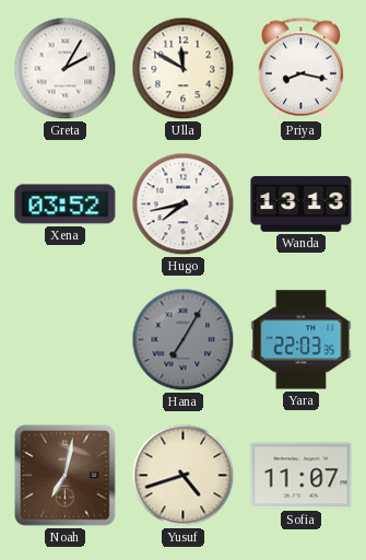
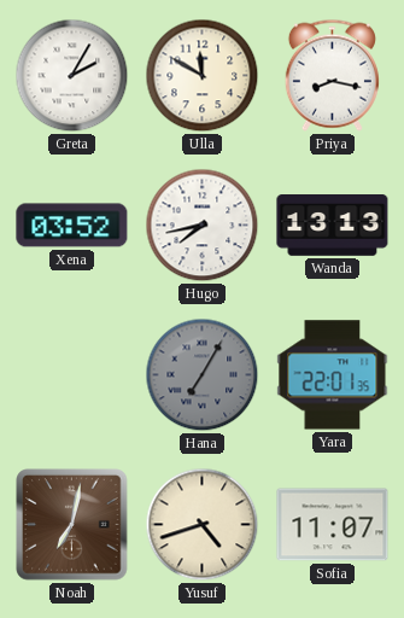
Yara: 22:03 -> 22:01
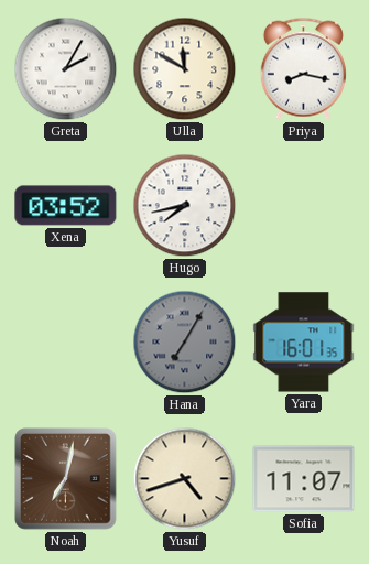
Wanda: 13:13 -> none
Yara: 22:01 -> 16:01
